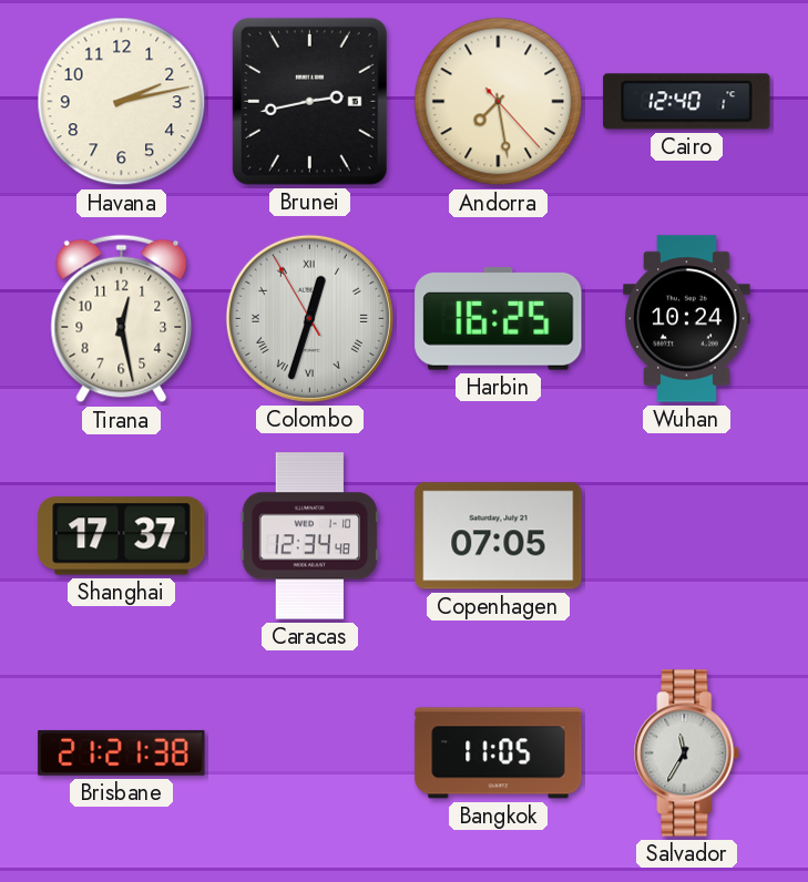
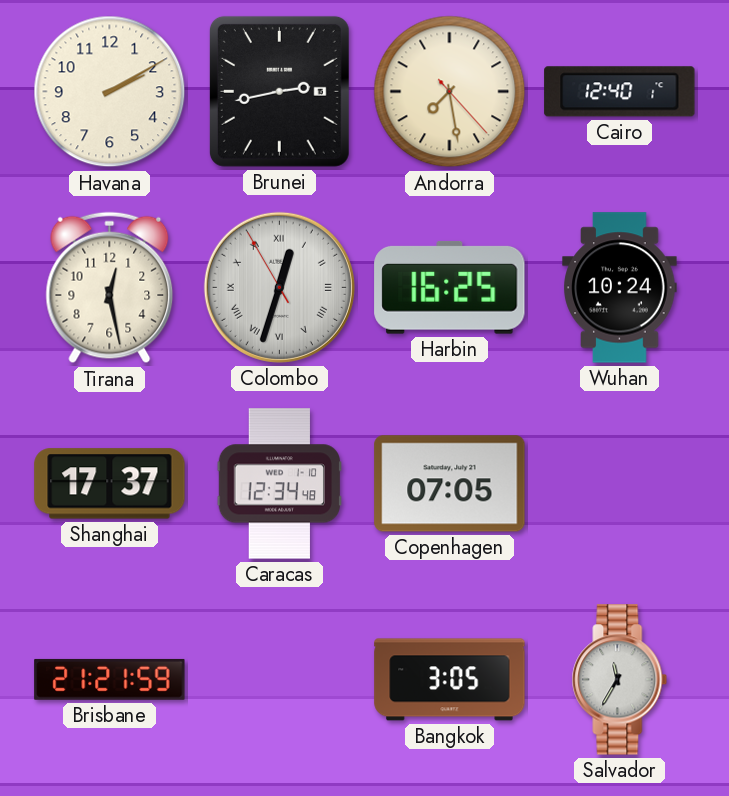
Havana: 2:13 -> 2:10
Brisbane: 21:21:38 -> 21:21:59
Bangkok: 11:05 -> 3:05
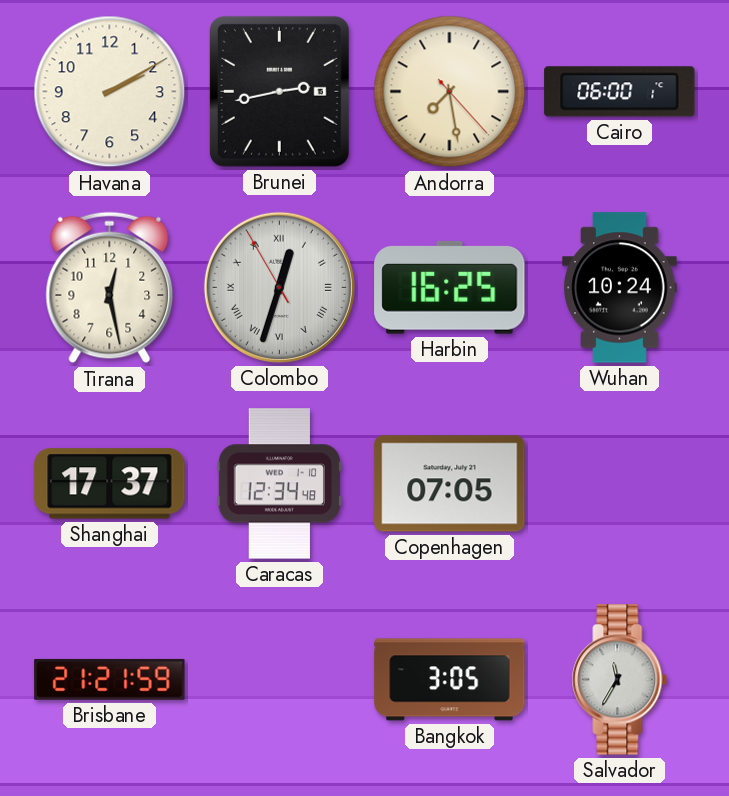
Cairo: 12:40 -> 06:00
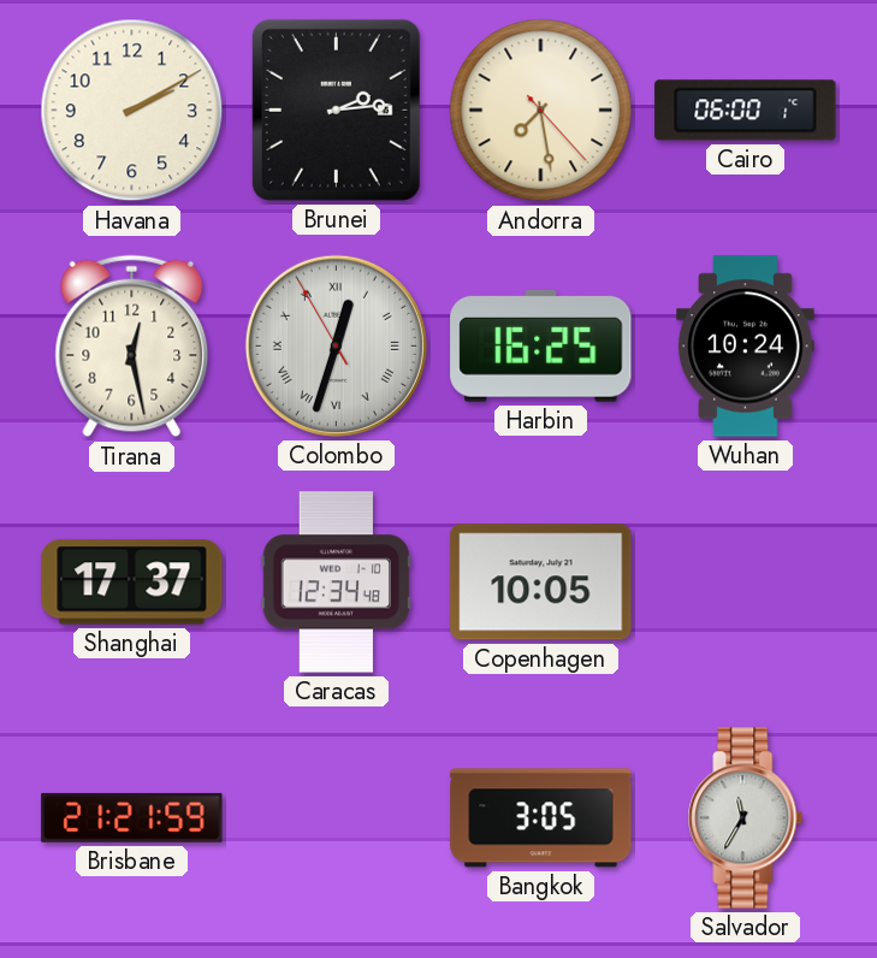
Brunei: 2:43 -> 2:14
Copenhagen: 07:05 -> 10:05
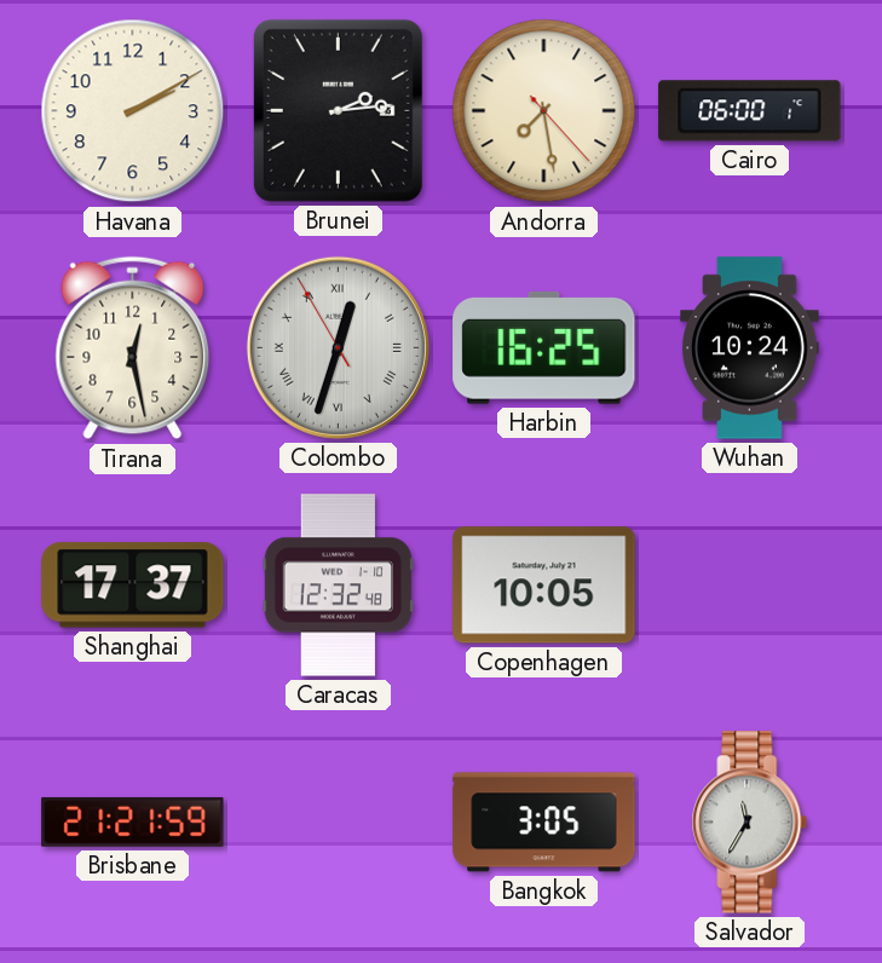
Caracas: 12:34 -> 12:32
